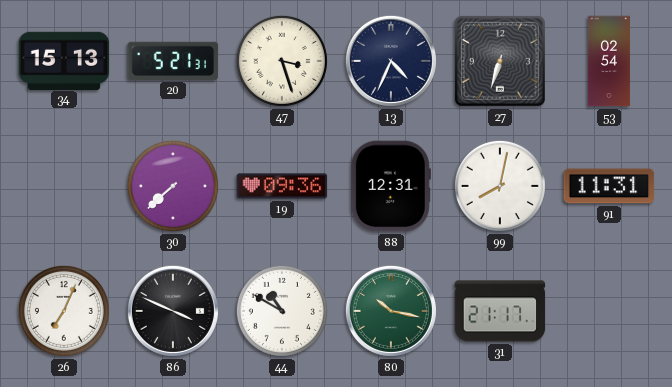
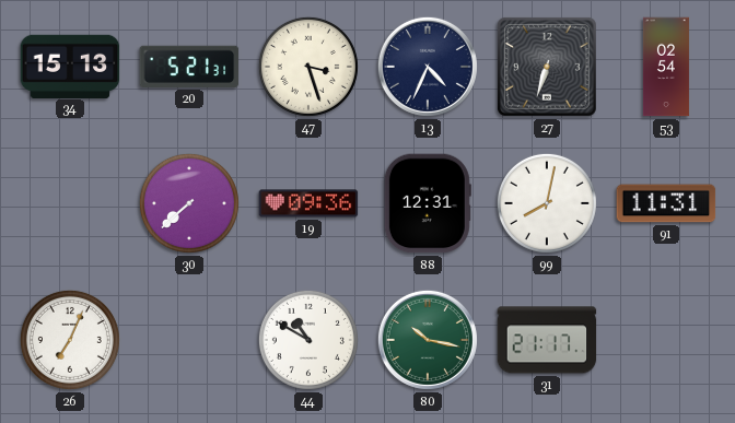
86: 3:49 -> none
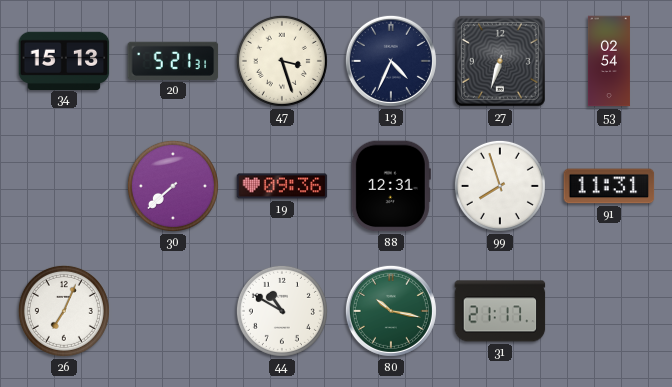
99: 8:02 -> 7:57
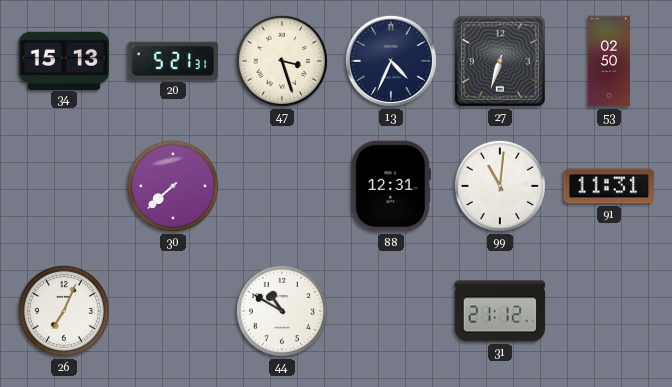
53: 02:54 -> 02:50
19: 09:36 -> none
99: 7:57 -> 11:01
80: 10:17 -> none
31: 21:17 -> 21:12
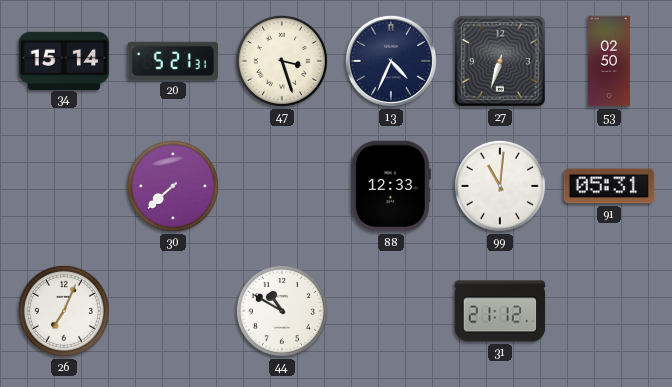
34: 15:13 -> 15:14
88: 12:31 -> 12:33
91: 11:31 -> 05:31
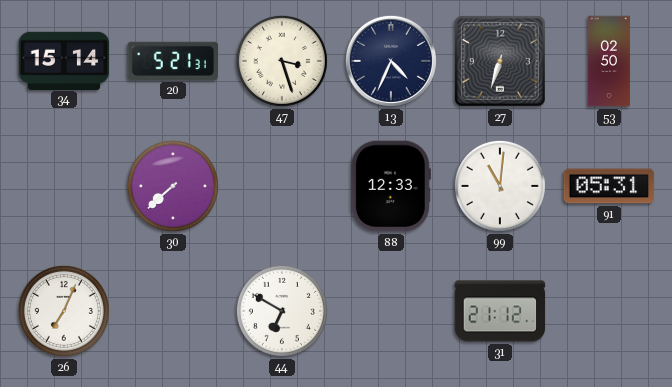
44: 10:50 -> 6:50
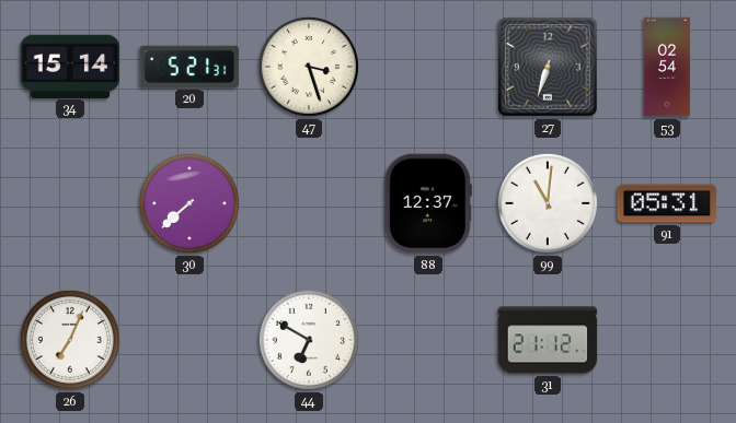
13: 4:34 -> none
53: 02:50 -> 02:54
88: 12:33 -> 12:37
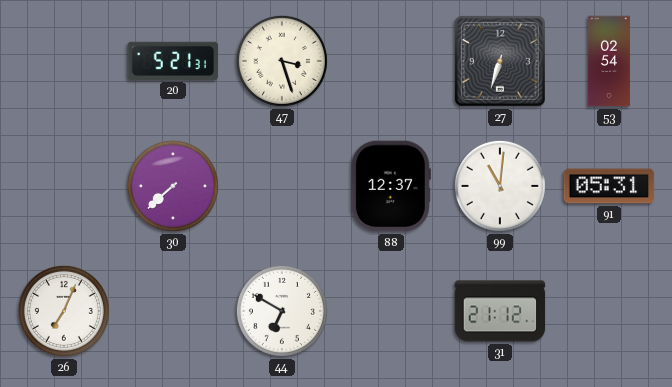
34: 15:14 -> none
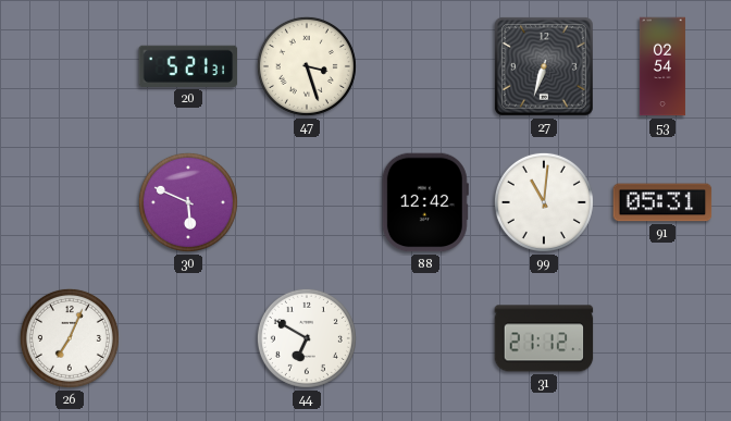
30: 7:38 -> 5:49
88: 12:37 -> 12:42
